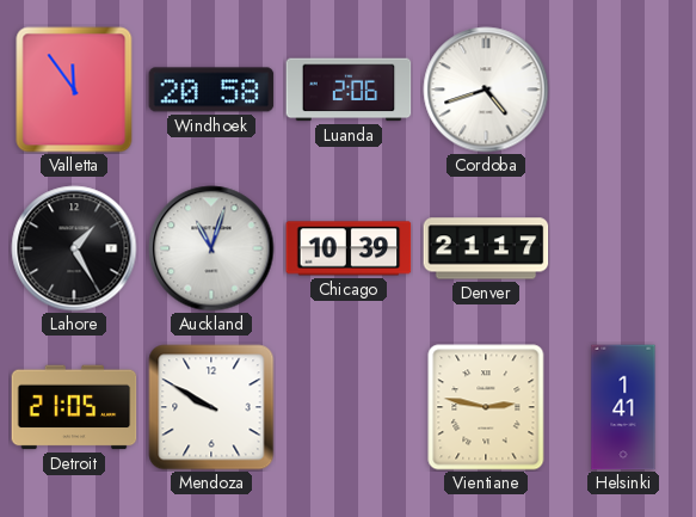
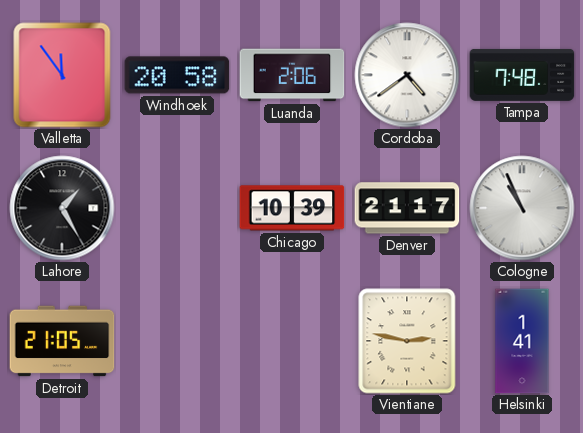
Cordoba: 4:42 -> 4:39
Tampa: none -> 7:48
Auckland: 11:03 -> none
Cologne: none -> 10:56
Mendoza: 9:50 -> none
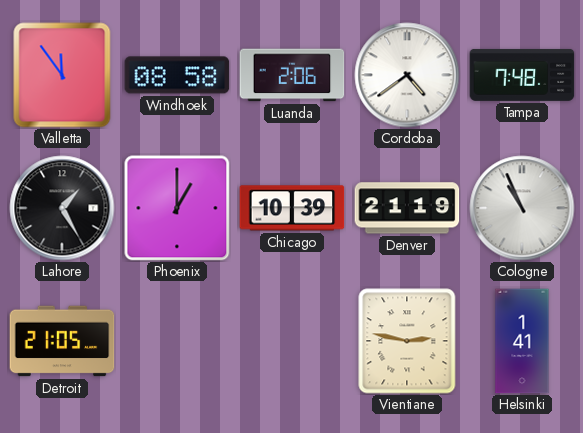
Windhoek: 20:58 -> 08:58
Phoenix: none -> 1:00
Denver: 21:17 -> 21:19
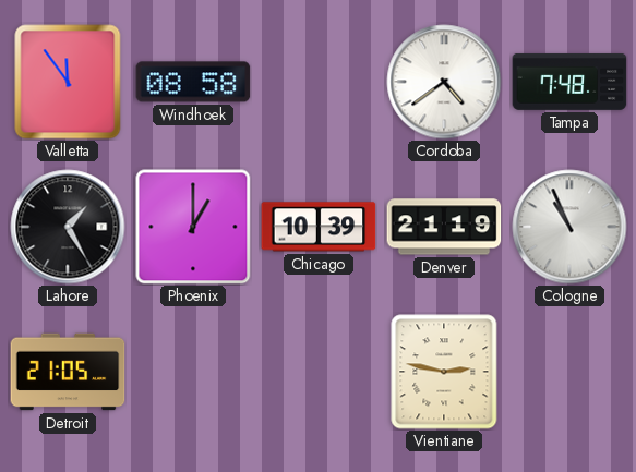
Luanda: 2:06 -> none
Helsinki: 1:41 -> none
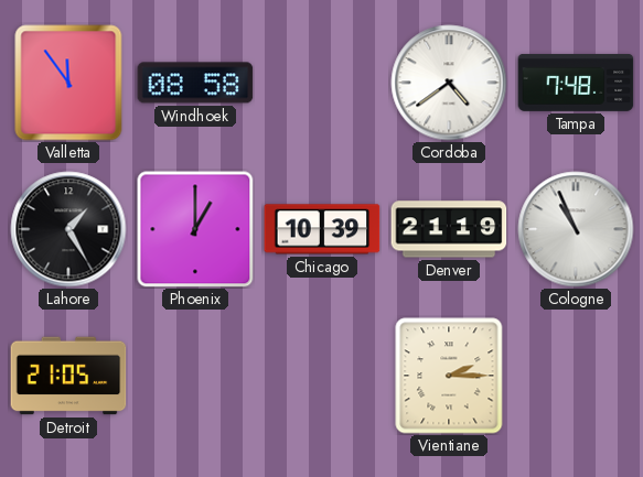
Vientiane: 2:47 -> 2:15
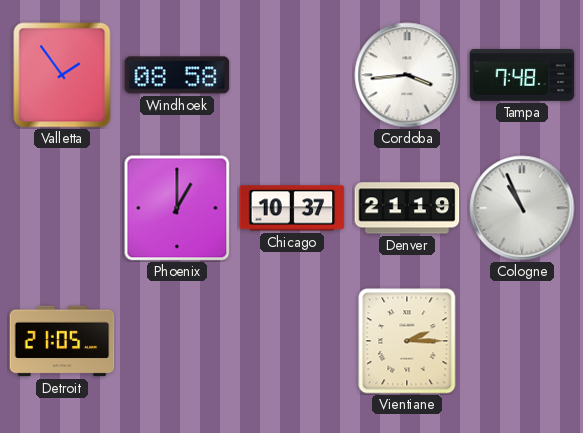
Valletta: 11:54 -> 1:54
Cordoba: 4:39 -> 3:44
Lahore: 1:25 -> none
Chicago: 10:39 -> 10:37
